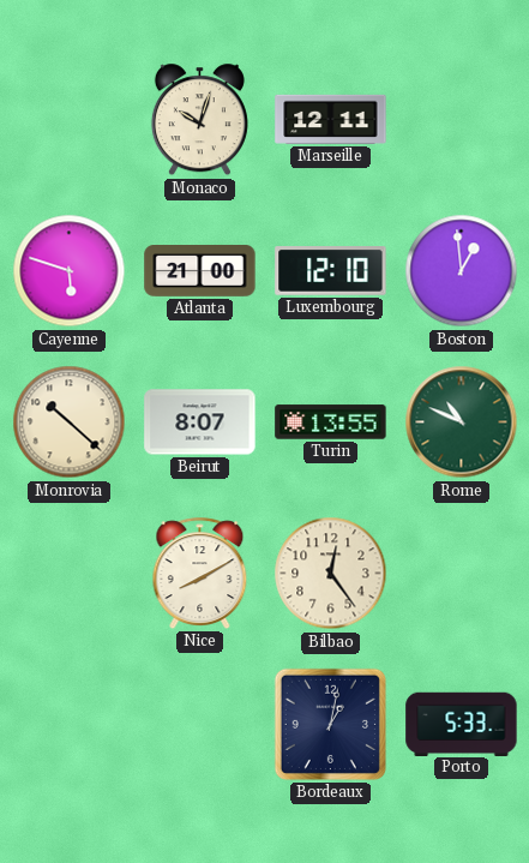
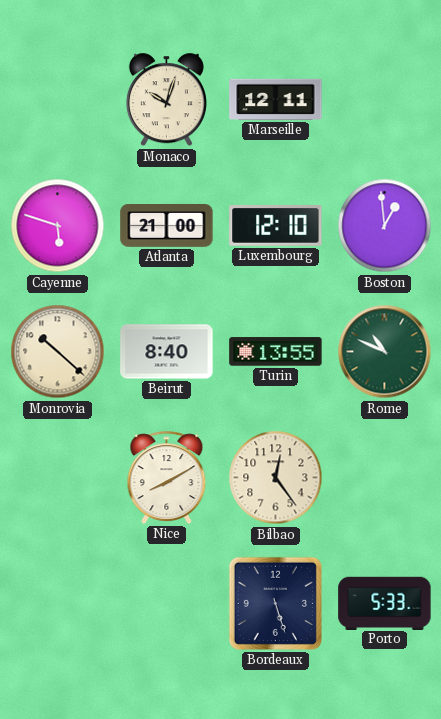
Beirut: 8:07 -> 8:40
Bordeaux: 1:02 -> 5:27
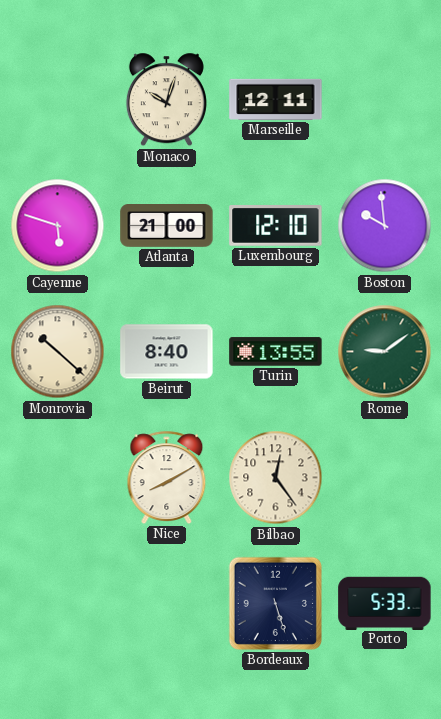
Boston: 12:59 -> 9:59
Rome: 10:49 -> 9:09
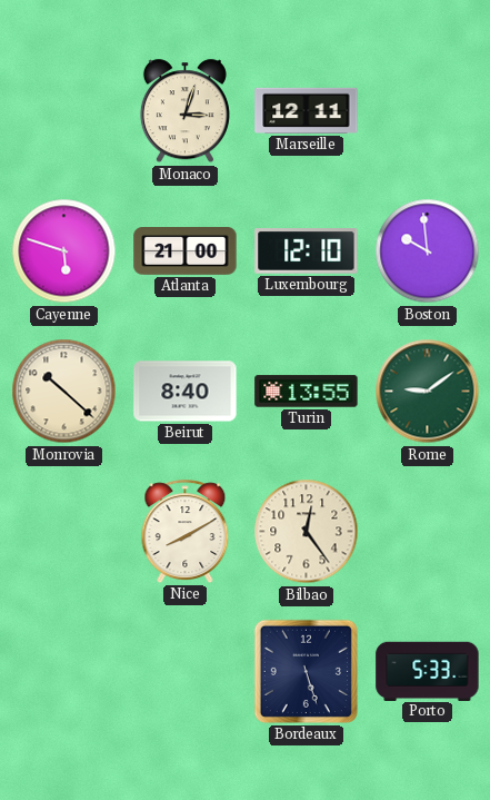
Monaco: 10:03 -> 3:03
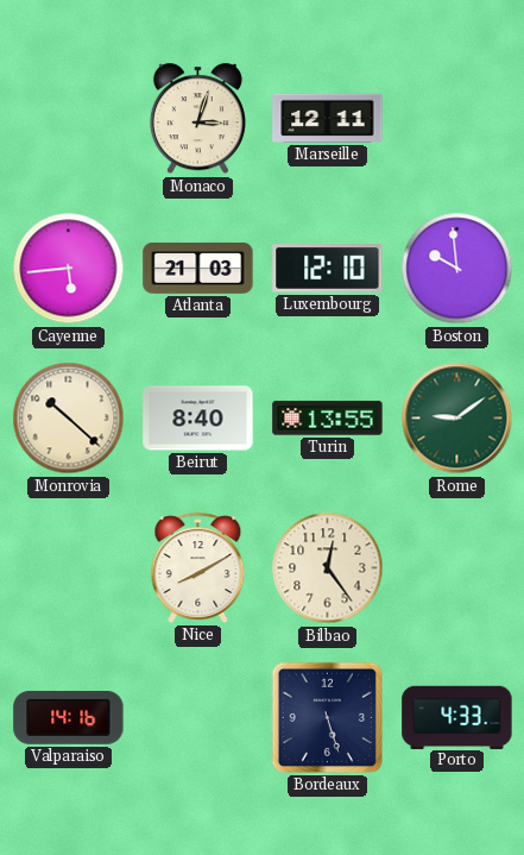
Cayenne: 5:48 -> 5:44
Atlanta: 21:00 -> 21:03
Valparaiso: none -> 14:16
Porto: 5:33 -> 4:33
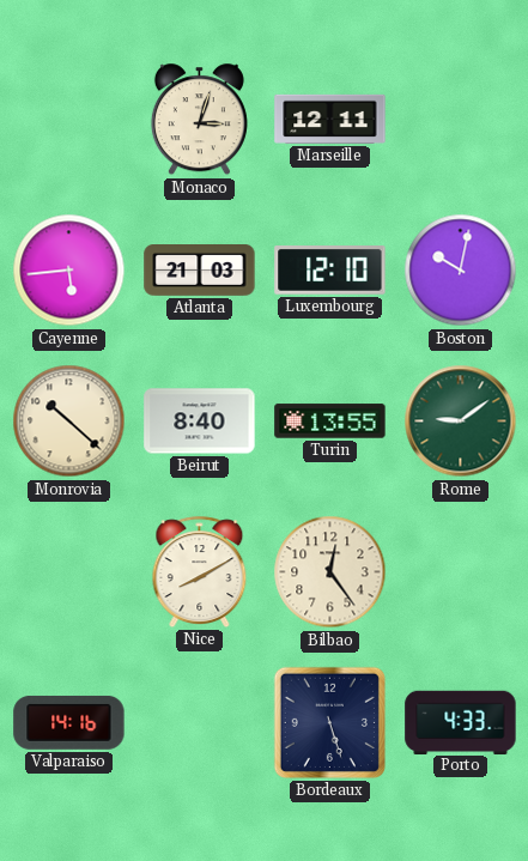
Boston: 9:59 -> 10:02
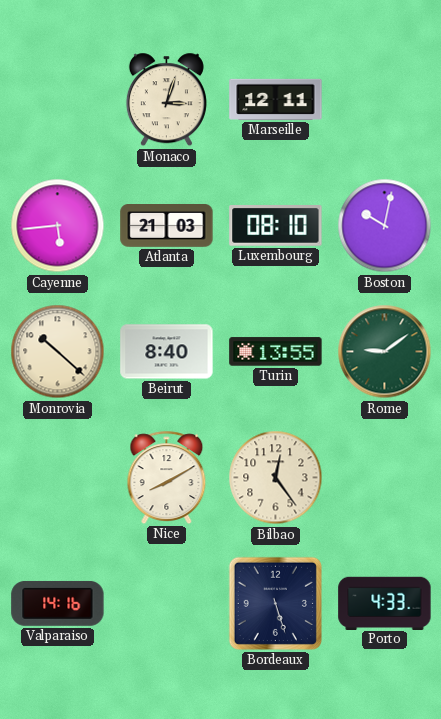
Luxembourg: 12:10 -> 08:10
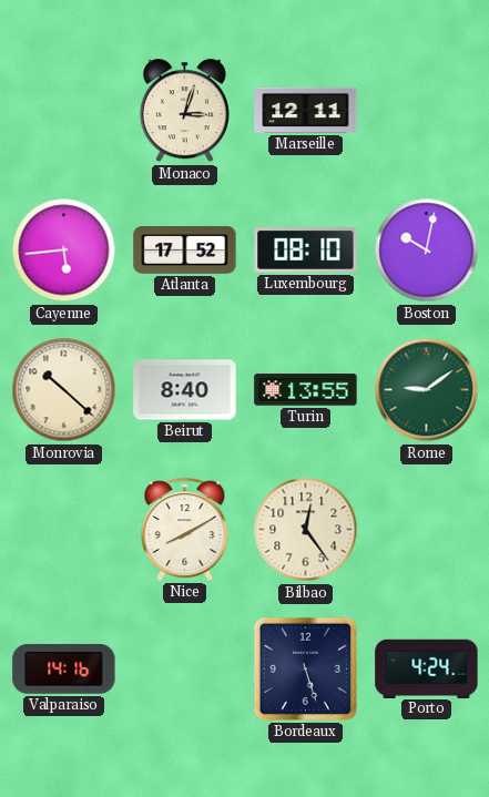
Atlanta: 21:03 -> 17:52
Porto: 4:33 -> 4:24
